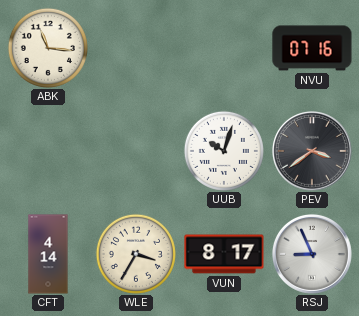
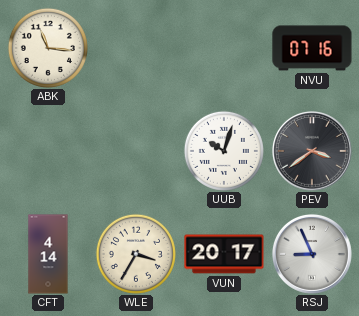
VUN: 8:17 -> 20:17
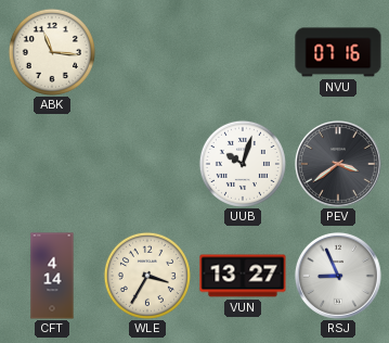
VUN: 20:17 -> 13:27
